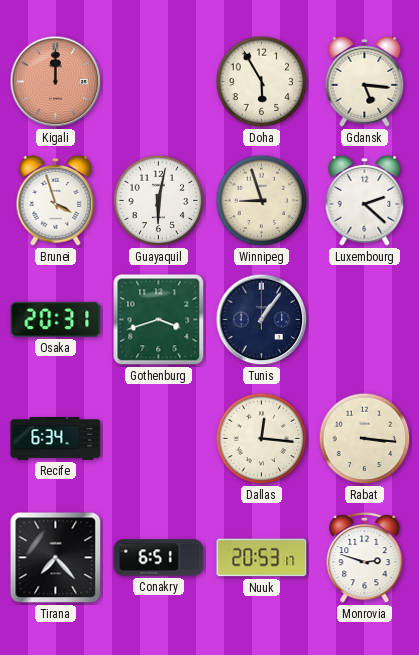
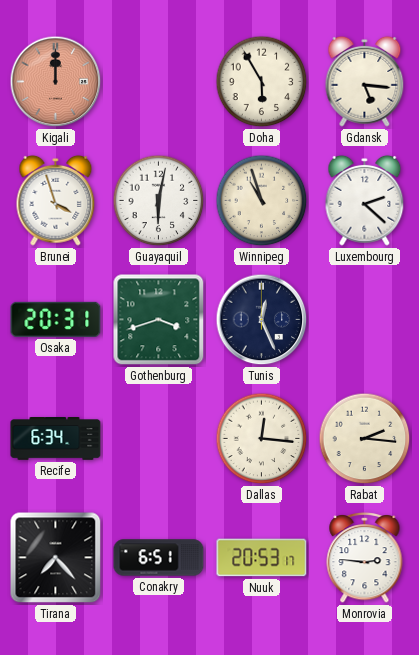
Winnipeg: 8:57 -> 10:57
Tunis: 1:06 -> 12:26
Rabat: 3:16 -> 2:16
Monrovia: 2:48 -> 2:46
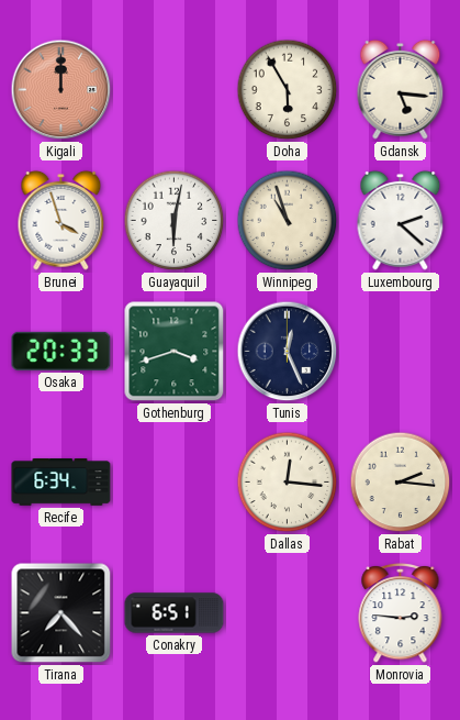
Osaka: 20:31 -> 20:33
Nuuk: 20:53 -> none
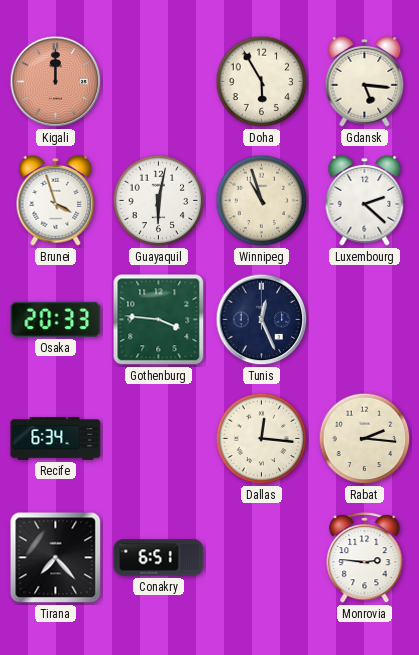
Gothenburg: 3:42 -> 3:46
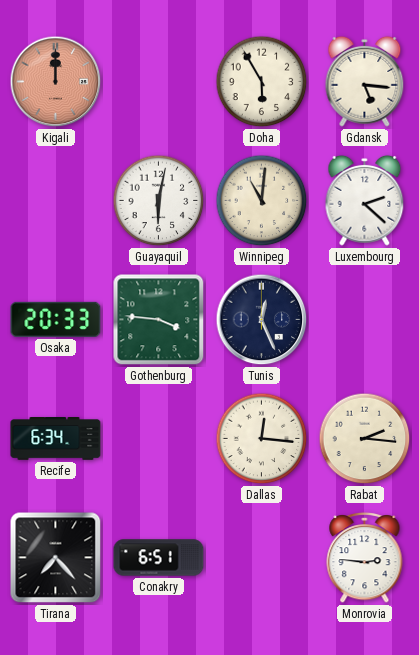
Brunei: 3:57 -> none
Winnipeg: 10:57 -> 11:01
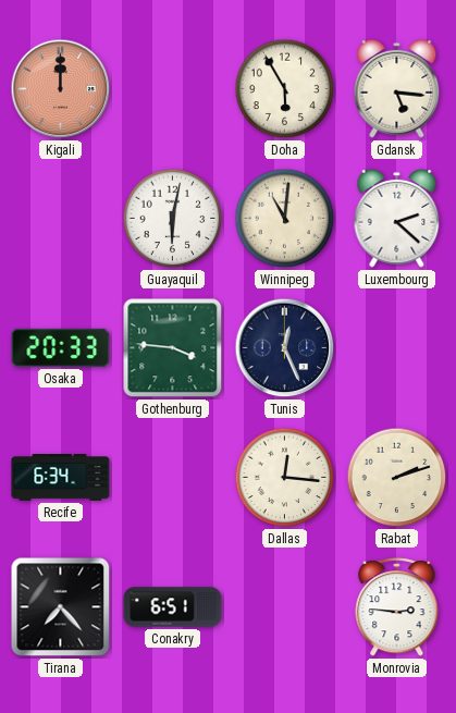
Rabat: 2:16 -> 2:12
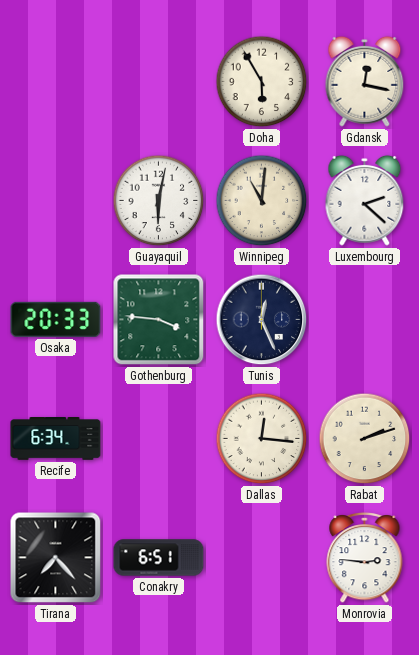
Kigali: 12:00 -> none
Gdansk: 5:16 -> 12:17
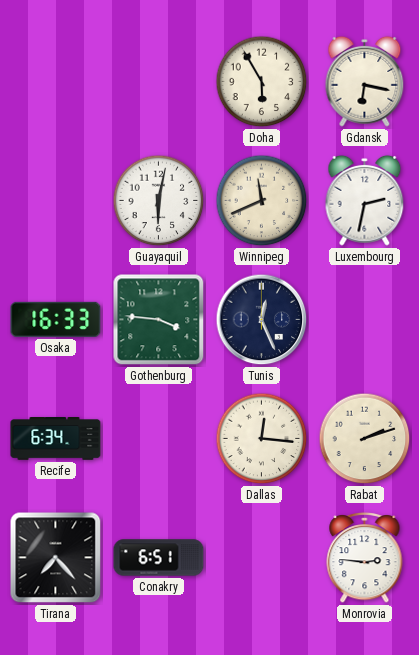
Gdansk: 12:17 -> 6:17
Winnipeg: 11:01 -> 11:41
Luxembourg: 2:22 -> 2:32
Osaka: 20:33 -> 16:33
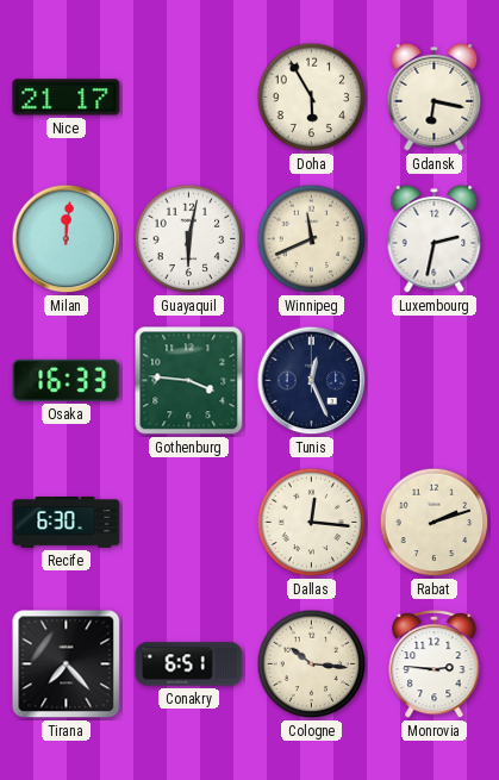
Nice: none -> 21:17
Milan: none -> 12:01
Recife: 6:34 -> 6:30
Cologne: none -> 10:16
